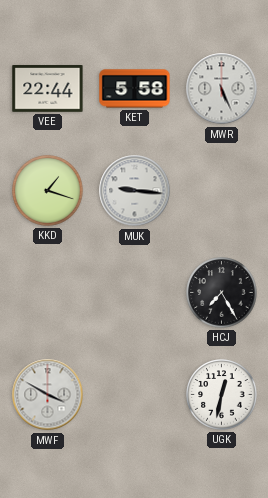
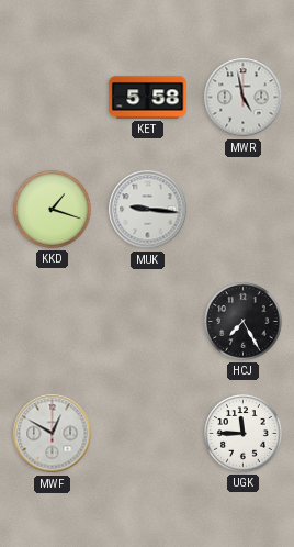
VEE: 22:44 -> none
MWR: 5:26 -> 4:58
MWF: 3:50 -> 12:50
UGK: 12:32 -> 11:45
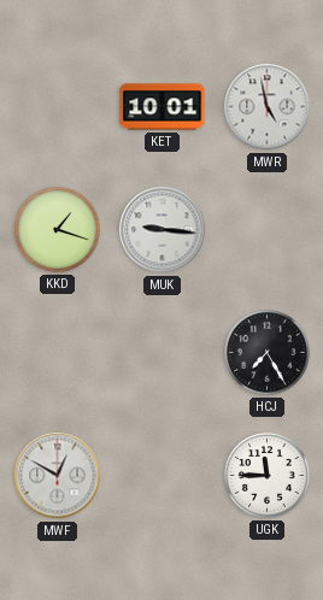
KET: 5:58 -> 10:01
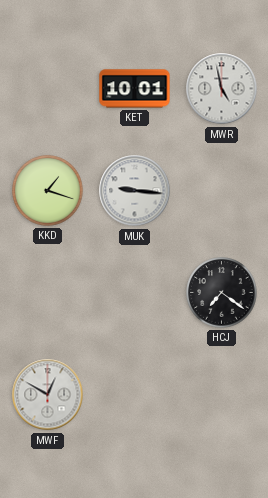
HCJ: 7:25 -> 7:21
UGK: 11:45 -> none
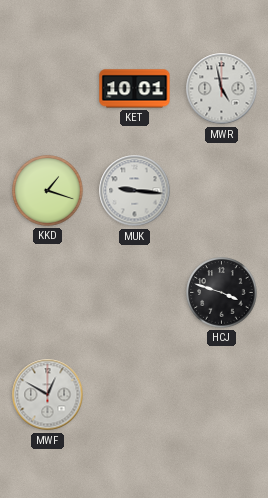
HCJ: 7:21 -> 3:48
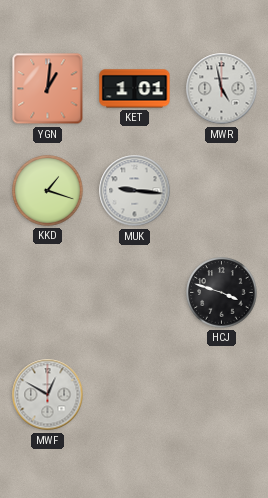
YGN: none -> 1:01
KET: 10:01 -> 1:01
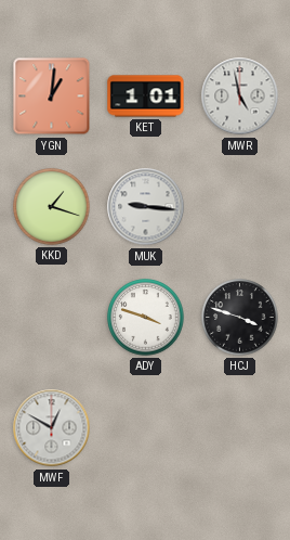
ADY: none -> 3:48
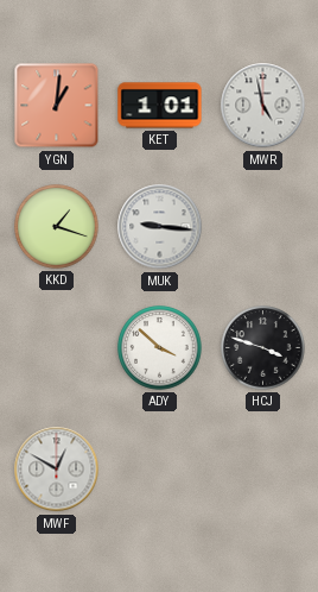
ADY: 3:48 -> 3:52
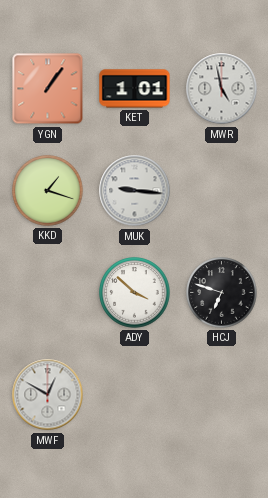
YGN: 1:01 -> 1:06
HCJ: 3:48 -> 6:48
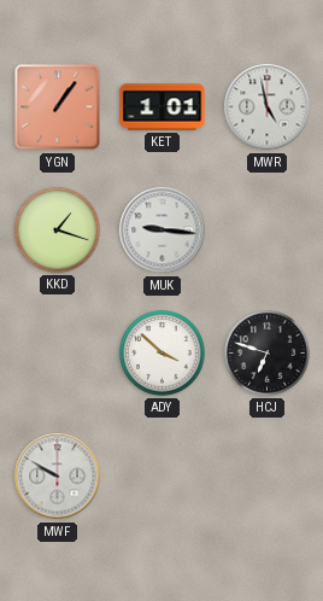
MWF: 12:50 -> 9:50
